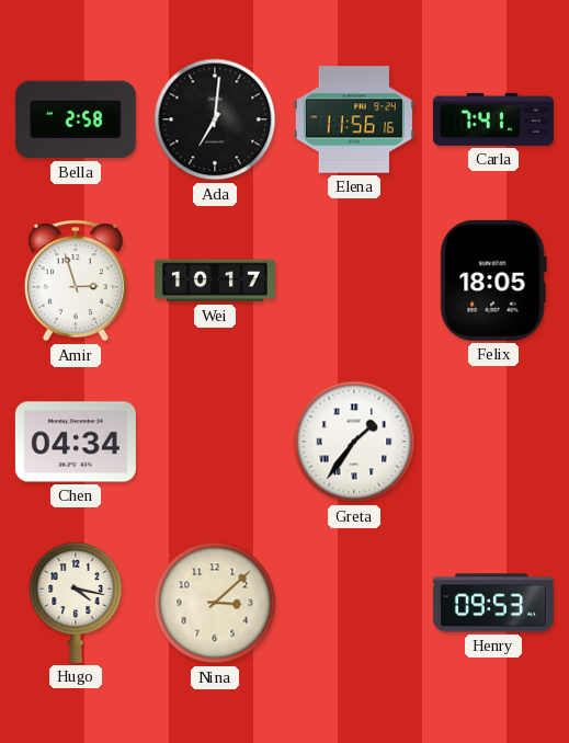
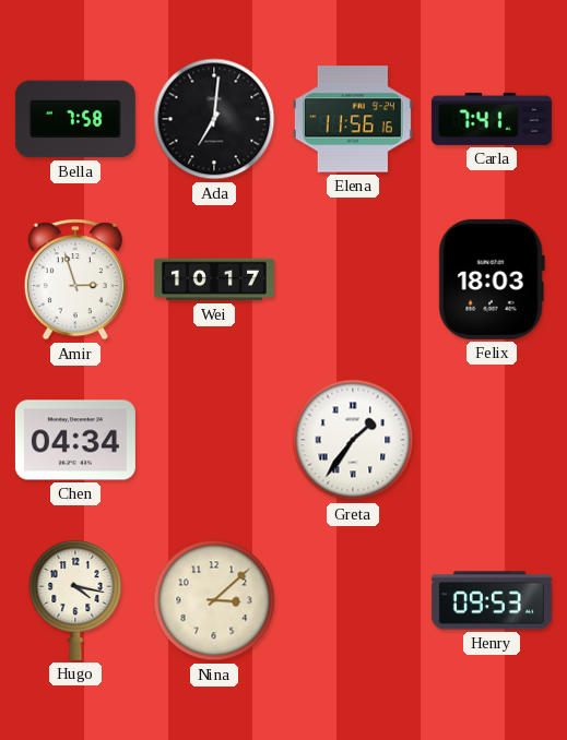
Bella: 2:58 -> 7:58
Felix: 18:05 -> 18:03
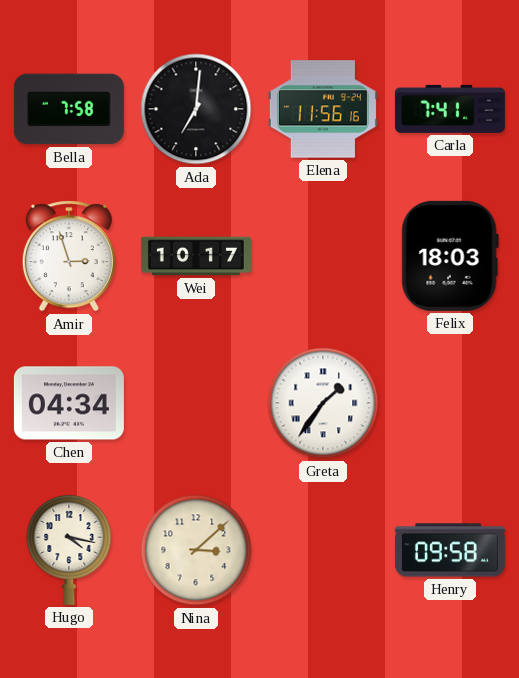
Henry: 09:53 -> 09:58
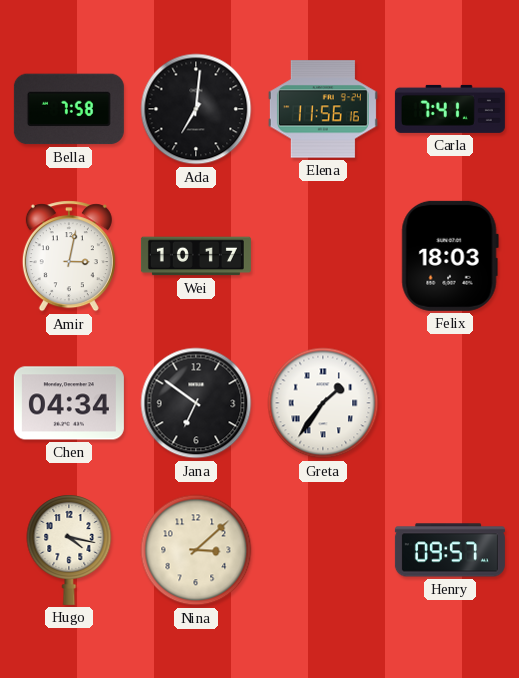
Amir: 2:57 -> 3:02
Jana: none -> 6:51
Henry: 09:58 -> 09:57
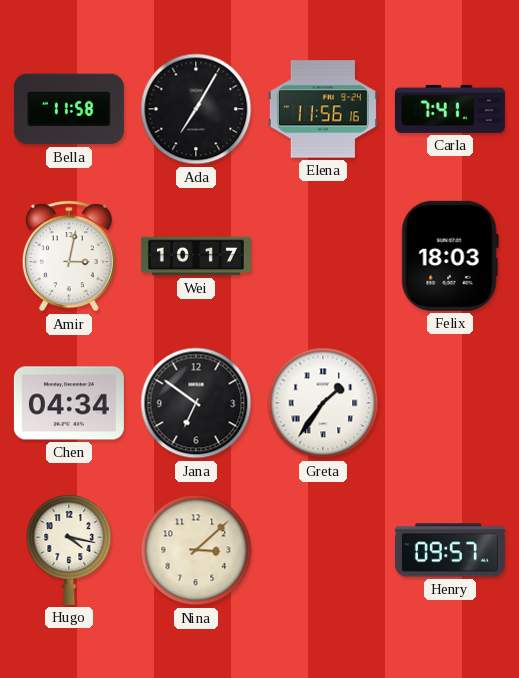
Bella: 7:58 -> 11:58
Ada: 7:01 -> 7:05
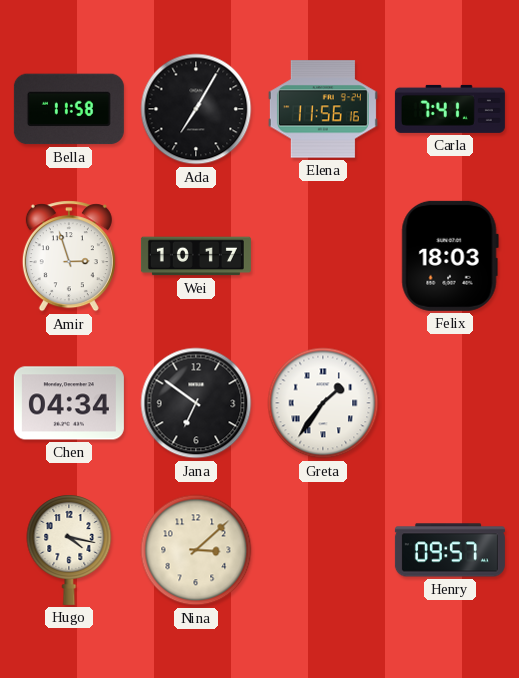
Amir: 3:02 -> 2:57
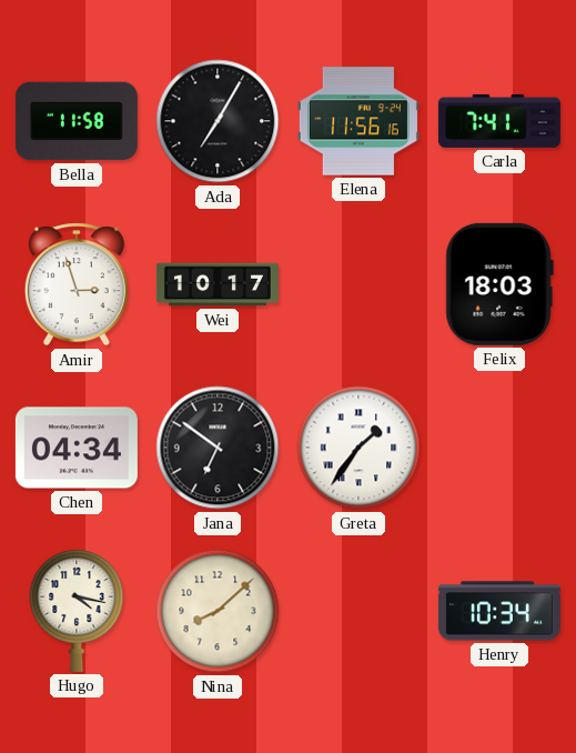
Nina: 3:08 -> 8:08
Henry: 09:57 -> 10:34
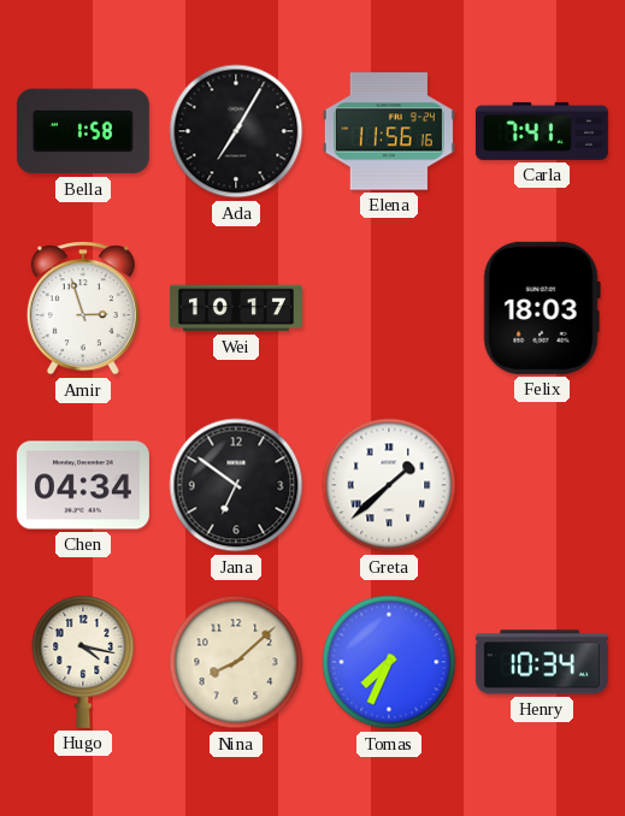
Bella: 11:58 -> 1:58
Greta: 1:36 -> 1:38
Tomas: none -> 7:34
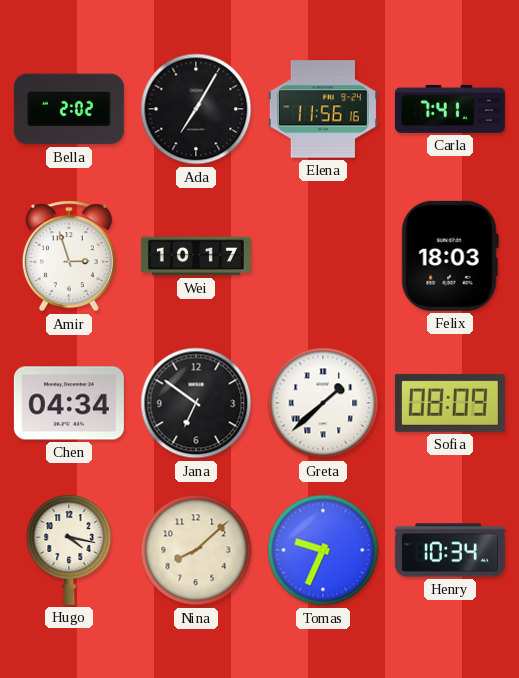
Bella: 1:58 -> 2:02
Sofia: none -> 08:09
Tomas: 7:34 -> 9:34
